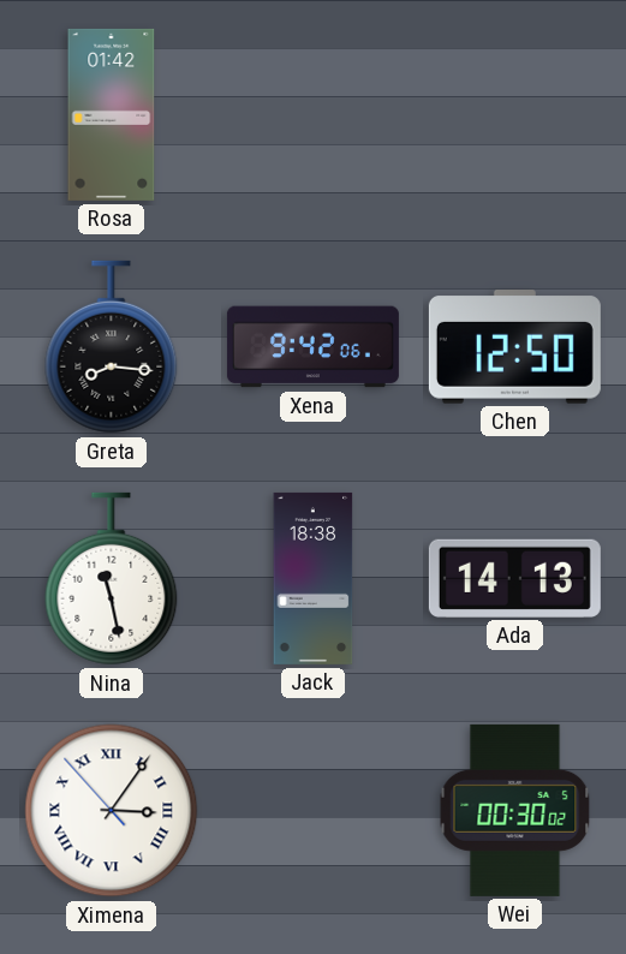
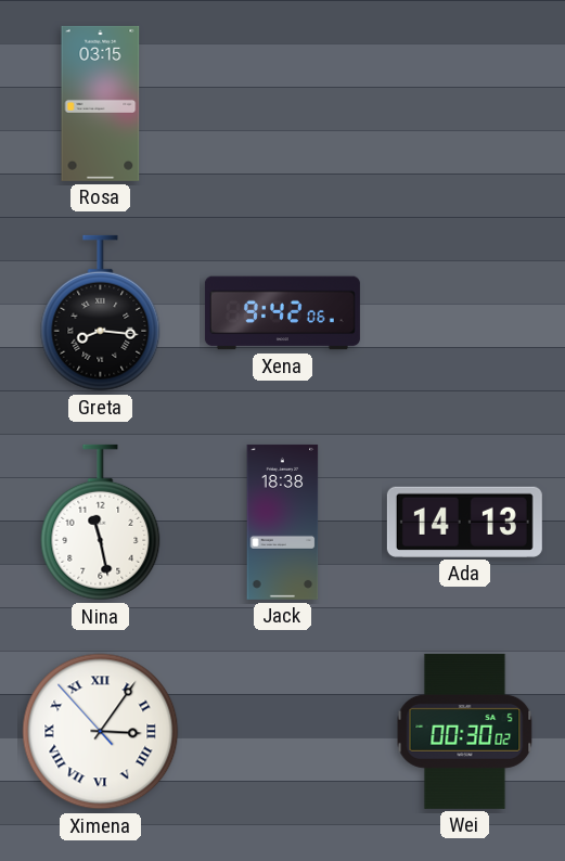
Rosa: 01:42 -> 03:15
Chen: 12:50 -> none
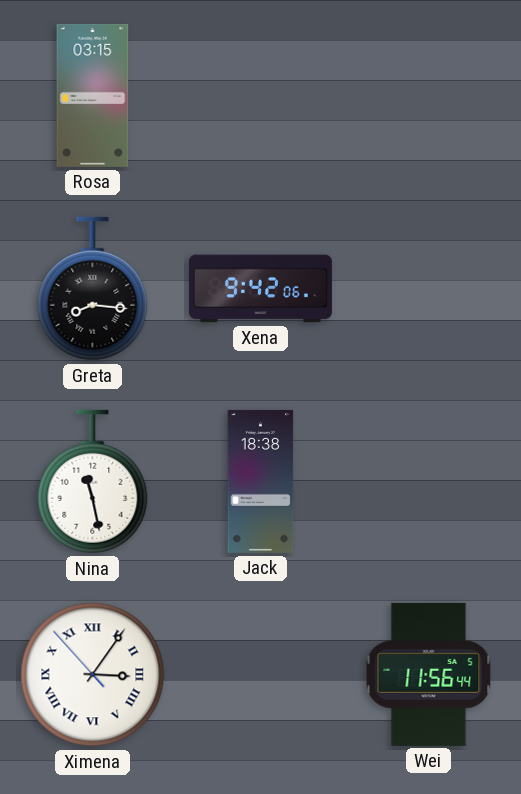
Ada: 14:13 -> none
Wei: 00:30 -> 11:56
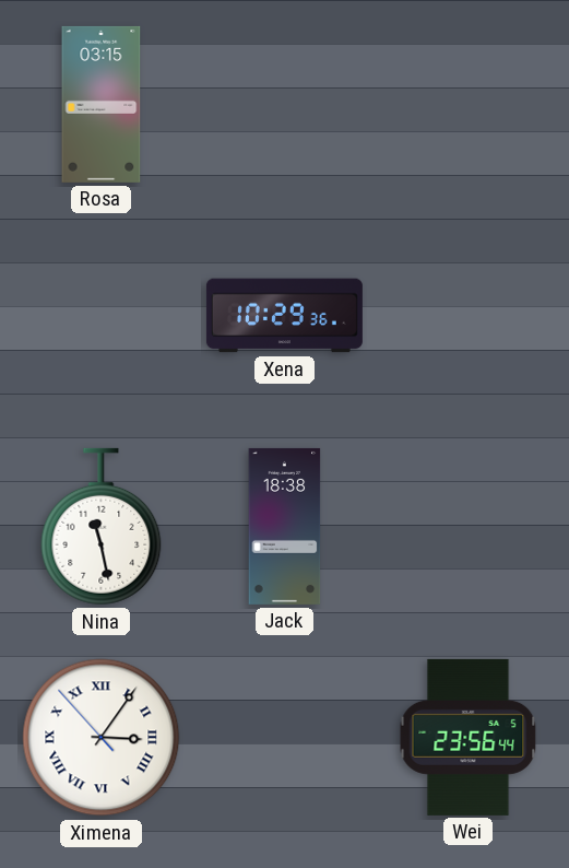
Greta: 8:16 -> none
Xena: 9:42 -> 10:29
Wei: 11:56 -> 23:56
